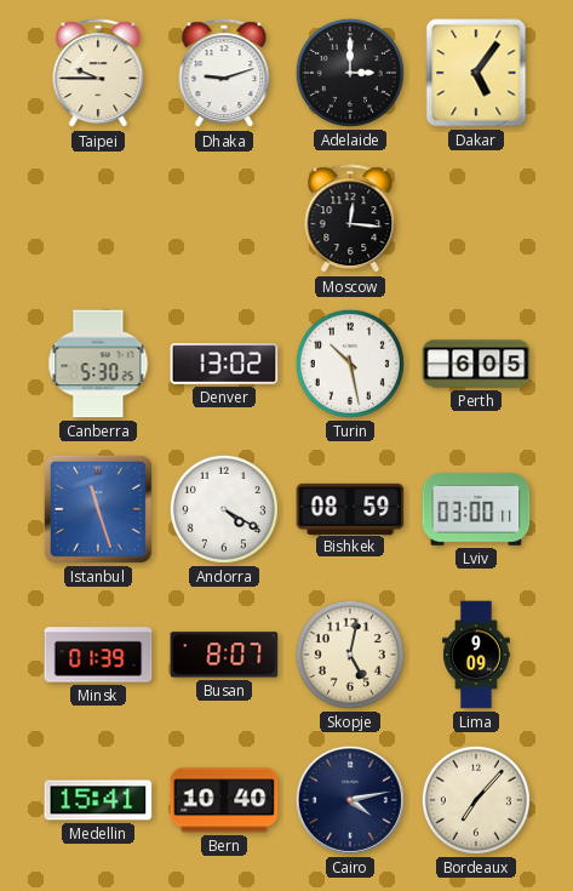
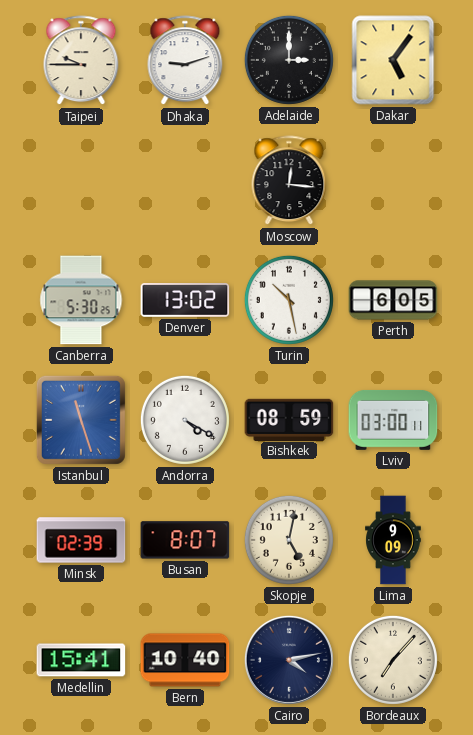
Minsk: 01:39 -> 02:39
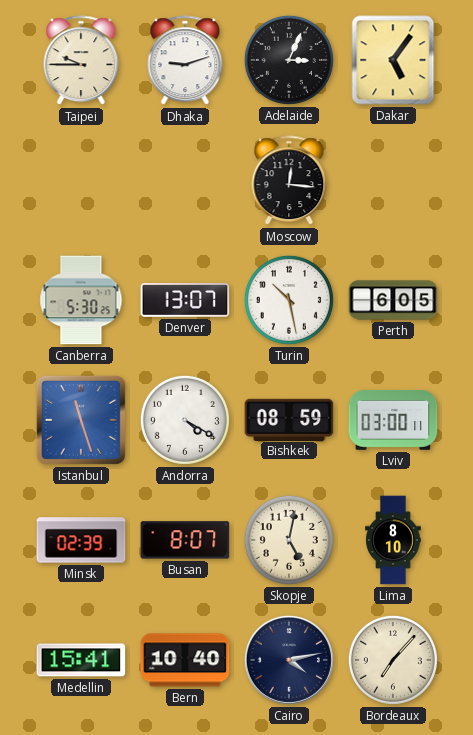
Adelaide: 3:00 -> 3:04
Denver: 13:02 -> 13:07
Lima: 9:09 -> 8:10
